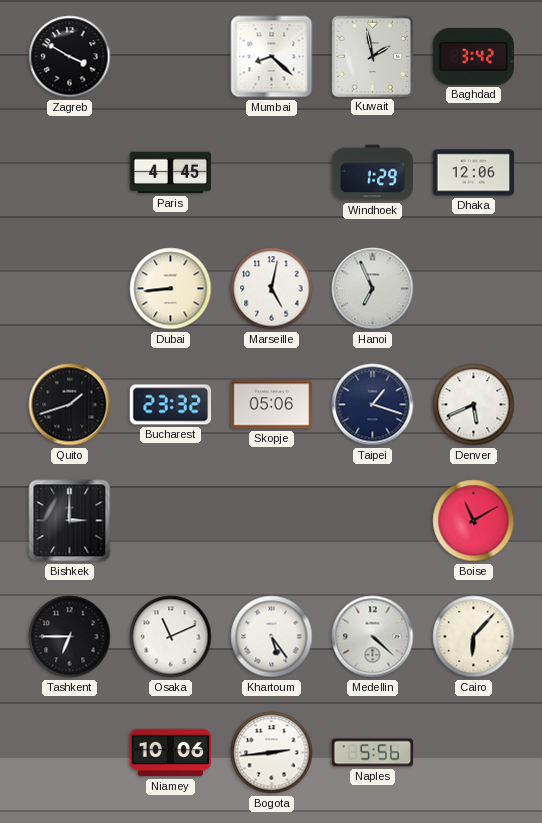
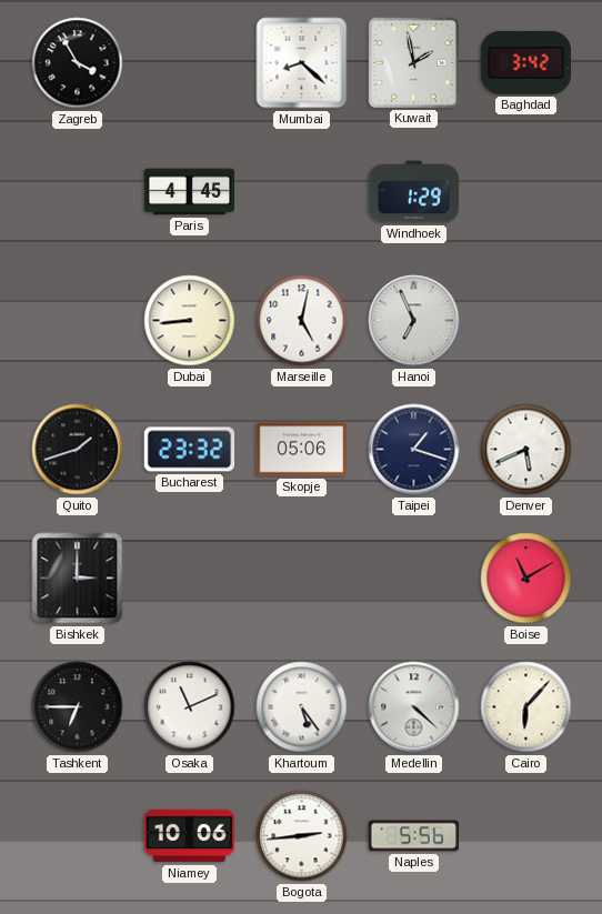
Zagreb: 3:50 -> 3:55
Dhaka: 12:06 -> none
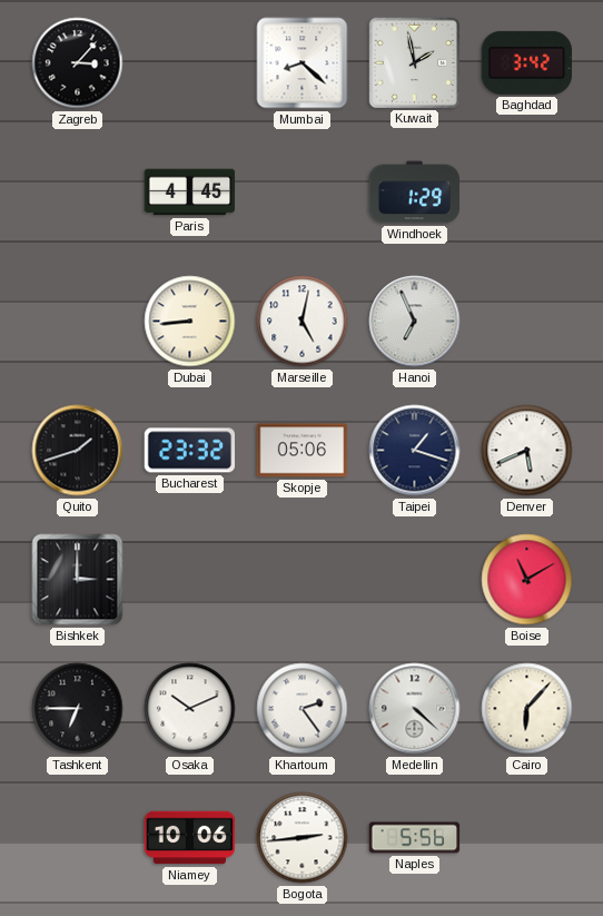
Zagreb: 3:55 -> 3:07
Osaka: 11:11 -> 10:11
Khartoum: 5:24 -> 2:24
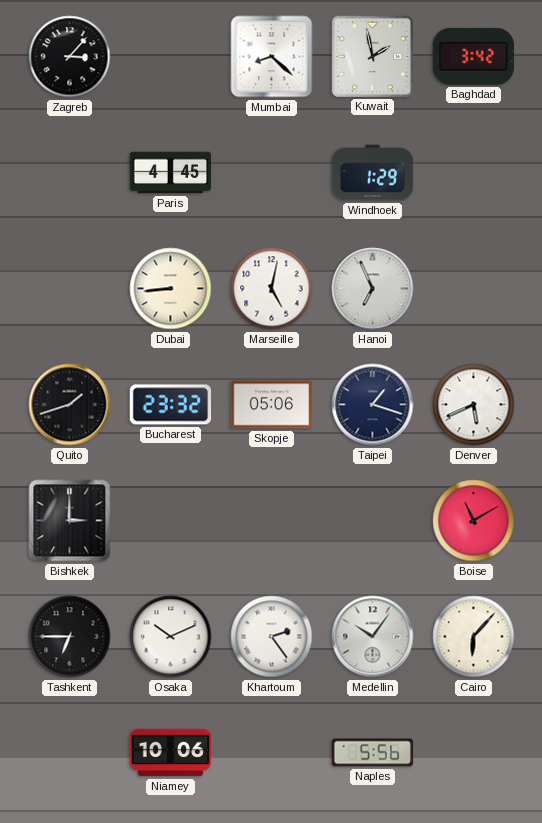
Medellin: 4:22 -> 10:06
Bogota: 2:44 -> none
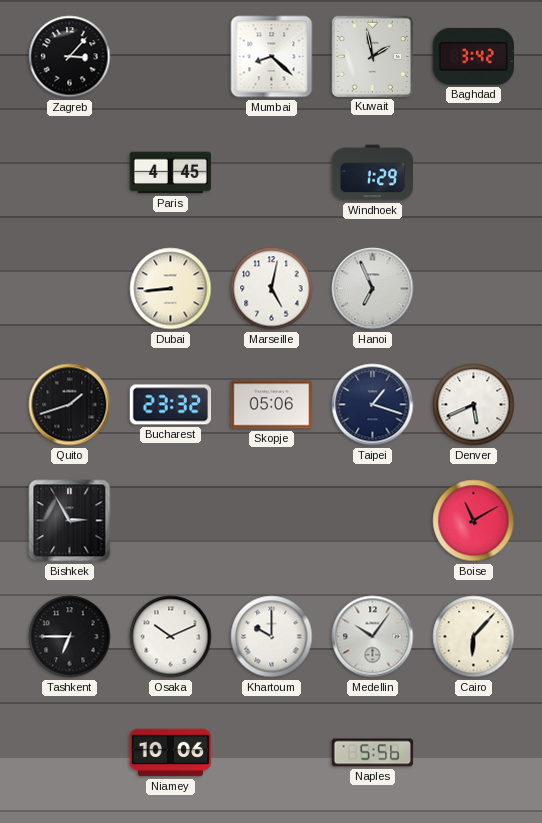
Bishkek: 3:00 -> 2:55
Khartoum: 2:24 -> 10:00
